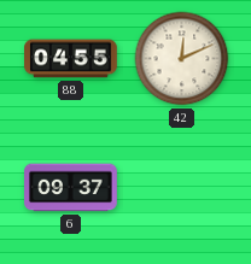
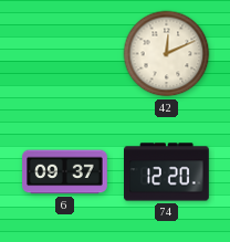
88: 04:55 -> none
74: none -> 12:20
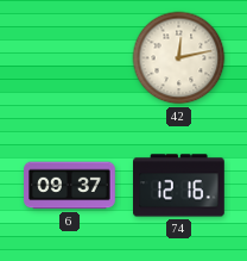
42: 12:11 -> 12:13
74: 12:20 -> 12:16
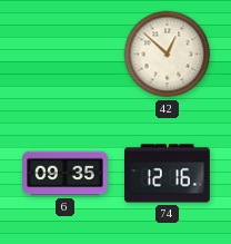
42: 12:13 -> 12:52
6: 09:37 -> 09:35
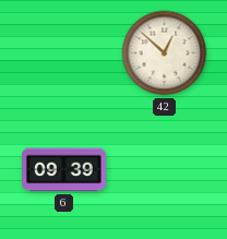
6: 09:35 -> 09:39
74: 12:16 -> none
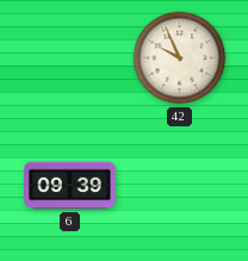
42: 12:52 -> 9:56
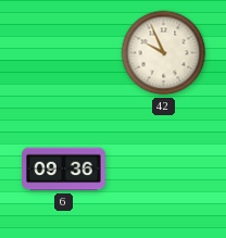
6: 09:39 -> 09:36
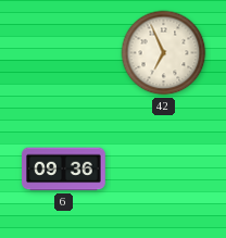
42: 9:56 -> 6:56
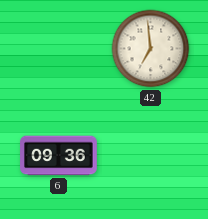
42: 6:56 -> 6:59
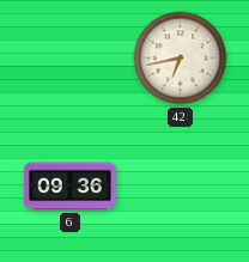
42: 6:59 -> 6:43
